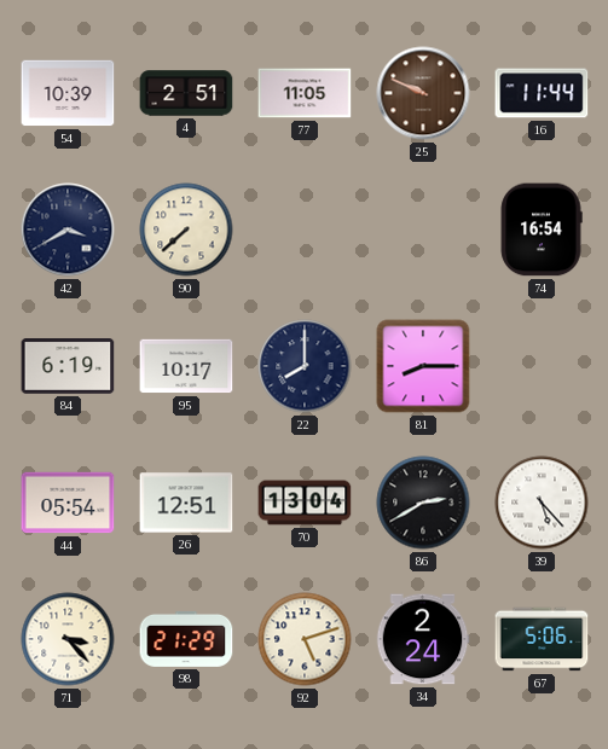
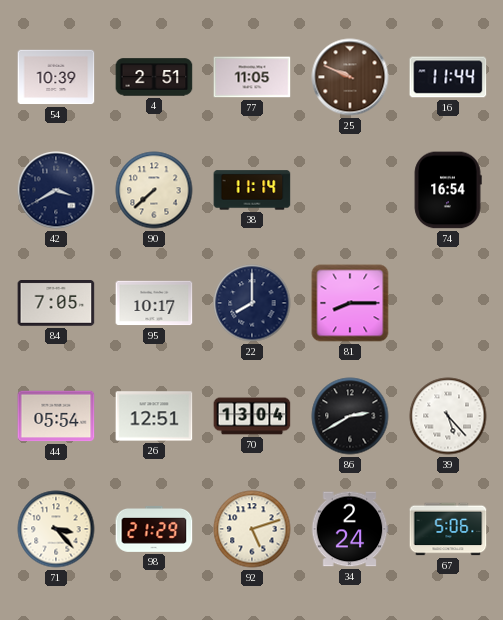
38: none -> 11:14
84: 6:19 -> 7:05
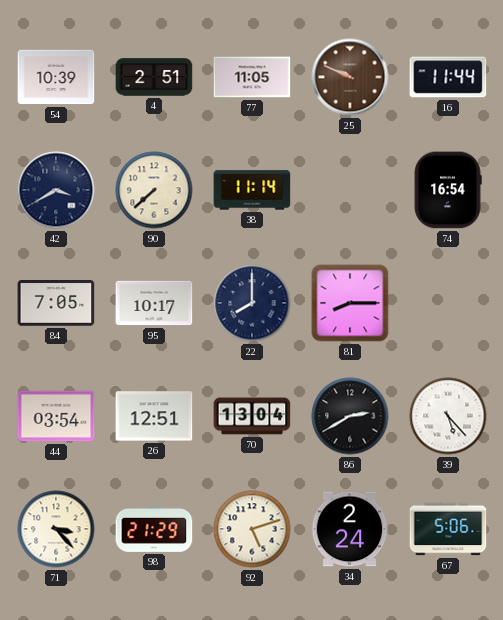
44: 05:54 -> 03:54
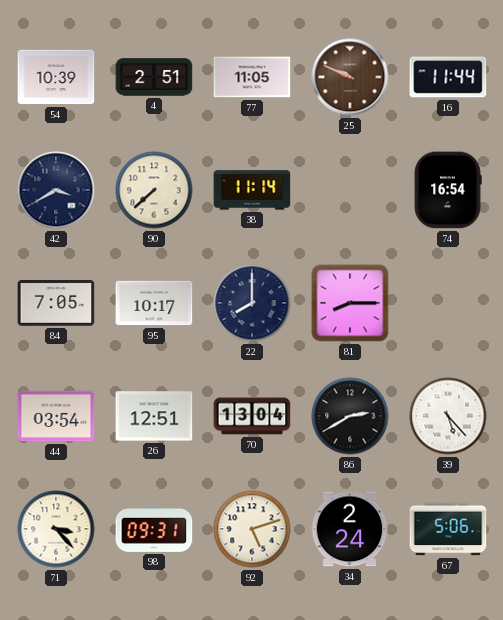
98: 21:29 -> 09:31
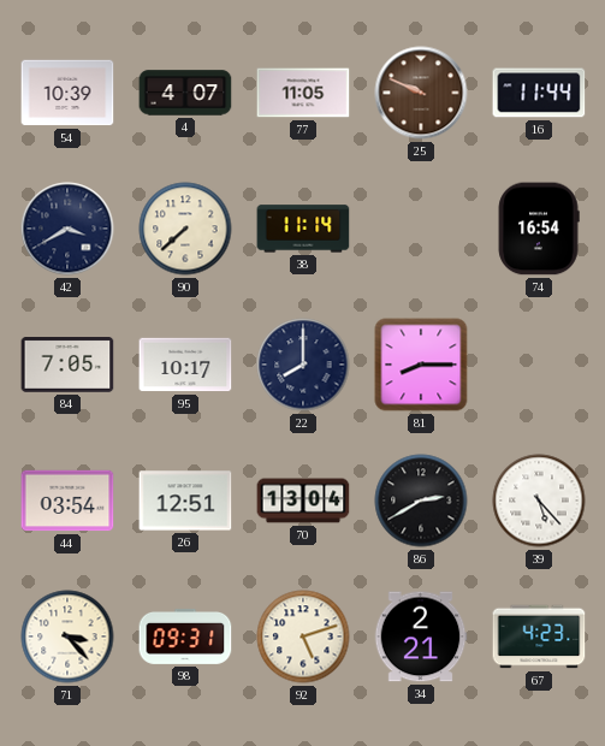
4: 2:51 -> 4:07
34: 2:24 -> 2:21
67: 5:06 -> 4:23
